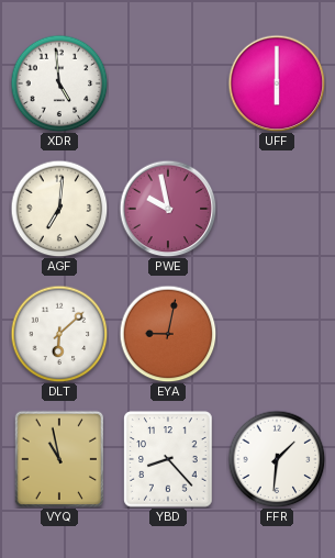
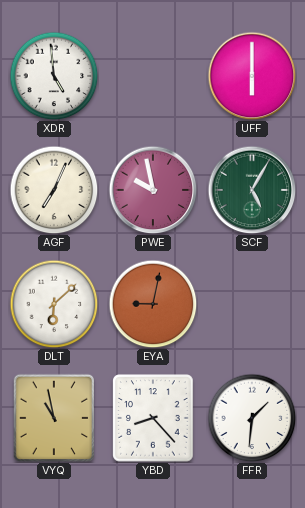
AGF: 7:01 -> 7:04
SCF: none -> 5:05
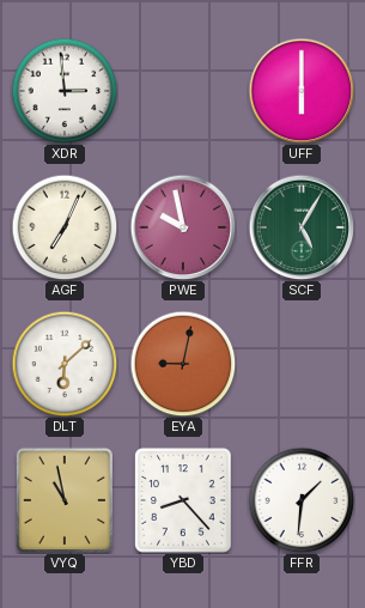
XDR: 4:59 -> 2:59
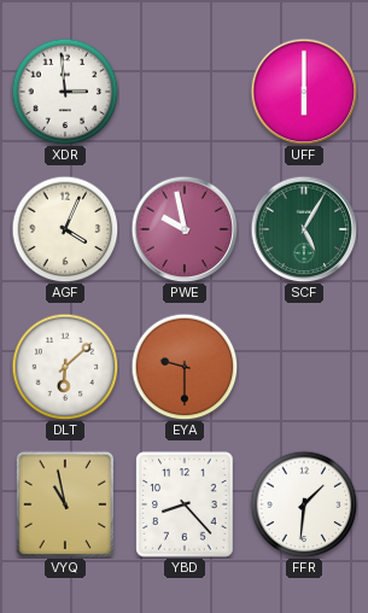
AGF: 7:04 -> 4:04
EYA: 9:02 -> 9:30
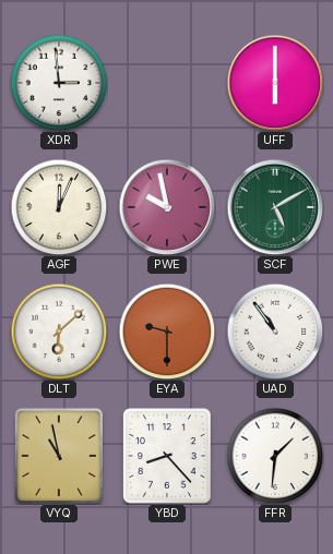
AGF: 4:04 -> 12:04
SCF: 5:05 -> 5:10
UAD: none -> 10:54
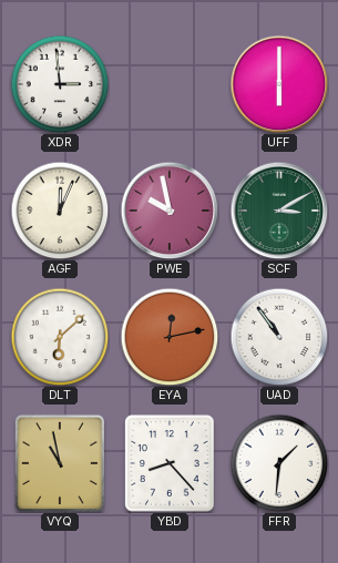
SCF: 5:10 -> 3:10
EYA: 9:30 -> 12:13
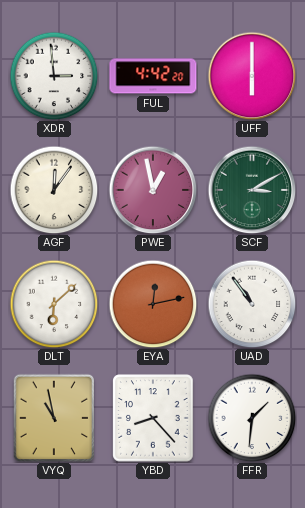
FUL: none -> 4:42
AGF: 12:04 -> 12:06
PWE: 9:58 -> 12:58
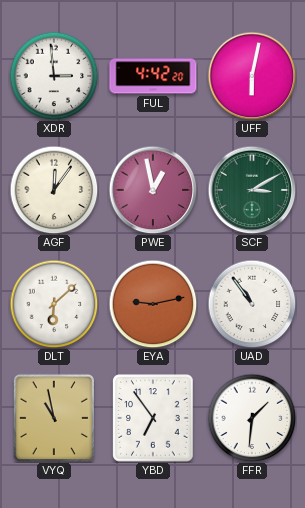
UFF: 6:00 -> 6:02
EYA: 12:13 -> 9:13
YBD: 8:23 -> 6:54
